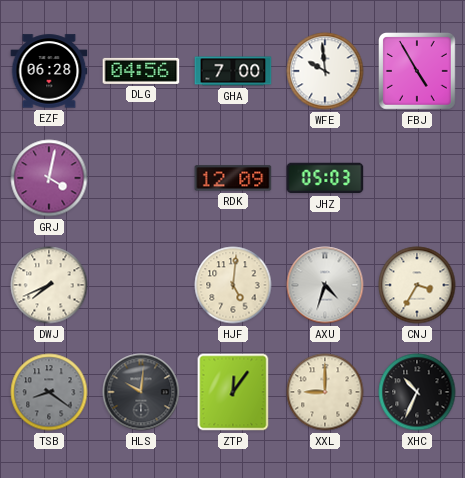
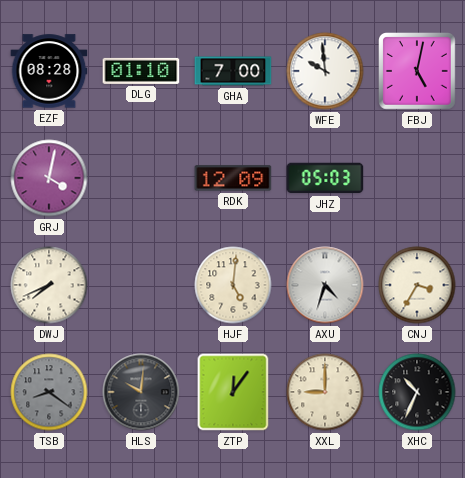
EZF: 06:28 -> 08:28
DLG: 04:56 -> 01:10
FBJ: 4:55 -> 5:02
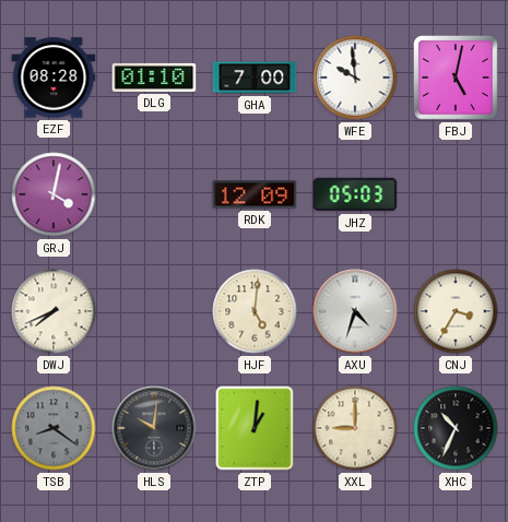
ZTP: 12:06 -> 1:01
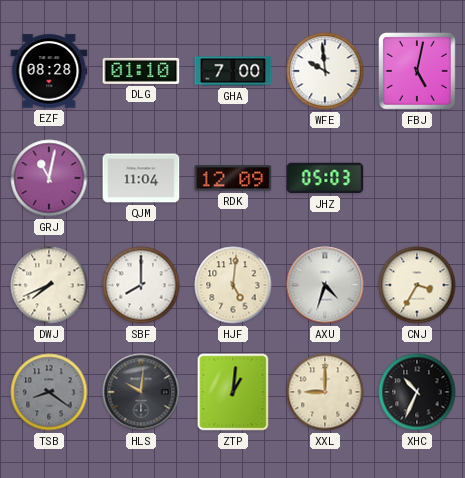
GRJ: 4:02 -> 11:02
QJM: none -> 11:04
SBF: none -> 8:00
